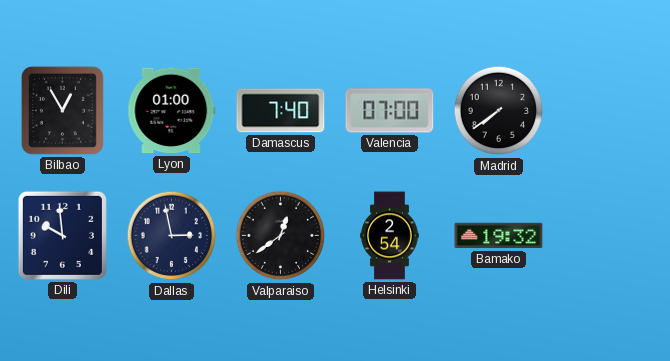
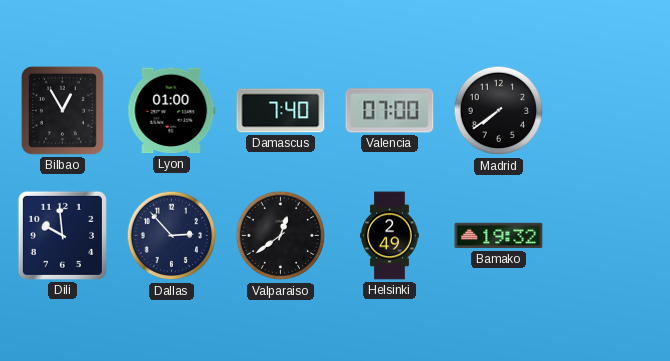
Dallas: 2:58 -> 2:53
Helsinki: 2:54 -> 2:49
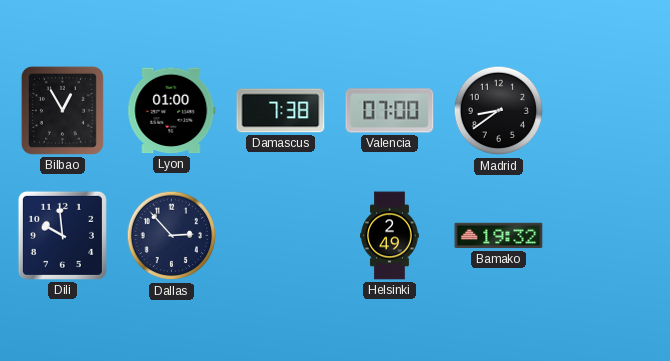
Damascus: 7:40 -> 7:38
Madrid: 7:39 -> 8:39
Valparaiso: 12:39 -> none
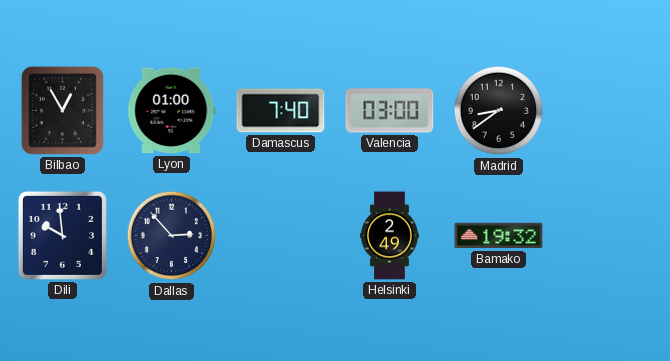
Damascus: 7:38 -> 7:40
Valencia: 07:00 -> 03:00
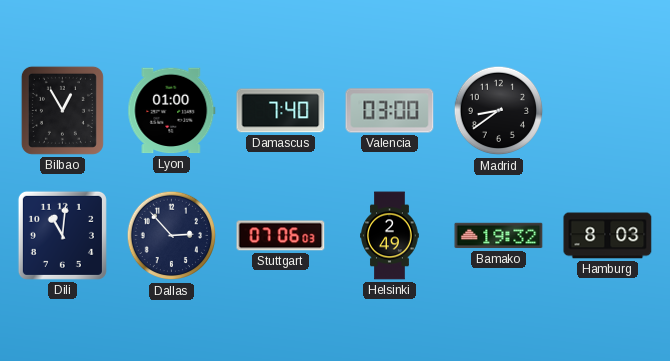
Dili: 9:59 -> 11:01
Stuttgart: none -> 07:06
Hamburg: none -> 8:03
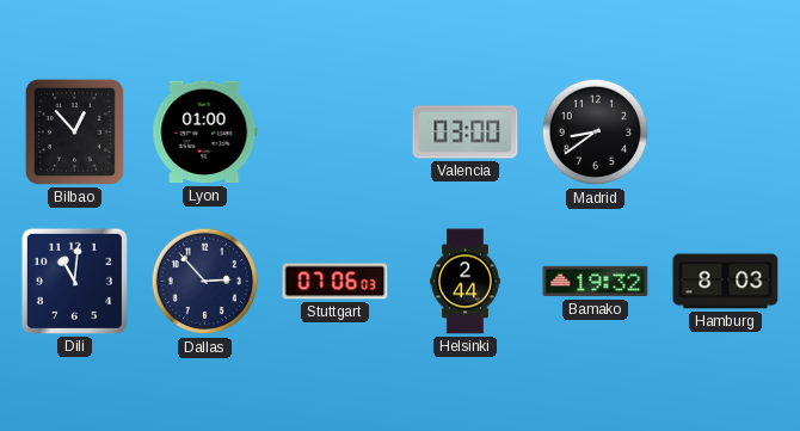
Bilbao: 12:55 -> 12:53
Damascus: 7:40 -> none
Helsinki: 2:49 -> 2:44
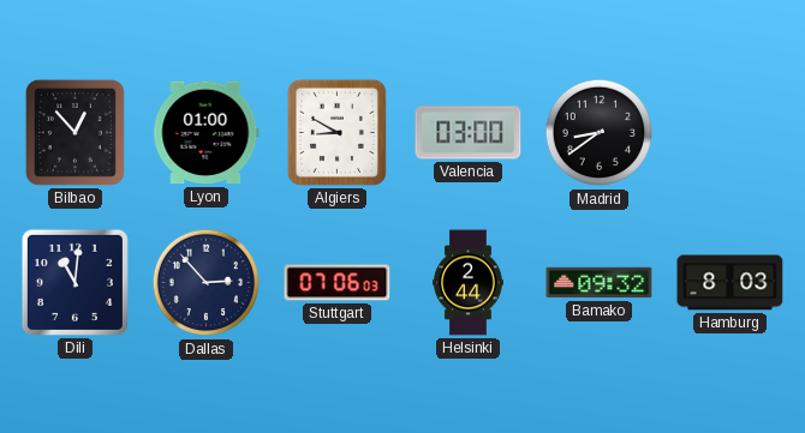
Algiers: none -> 8:50
Bamako: 19:32 -> 09:32
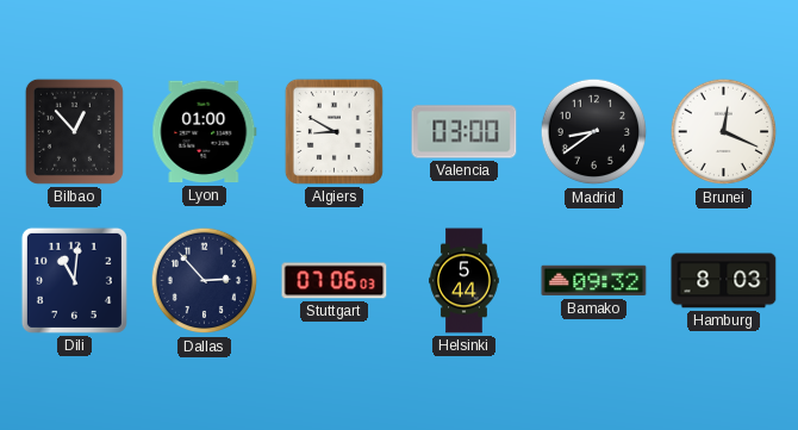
Brunei: none -> 12:19
Helsinki: 2:44 -> 5:44
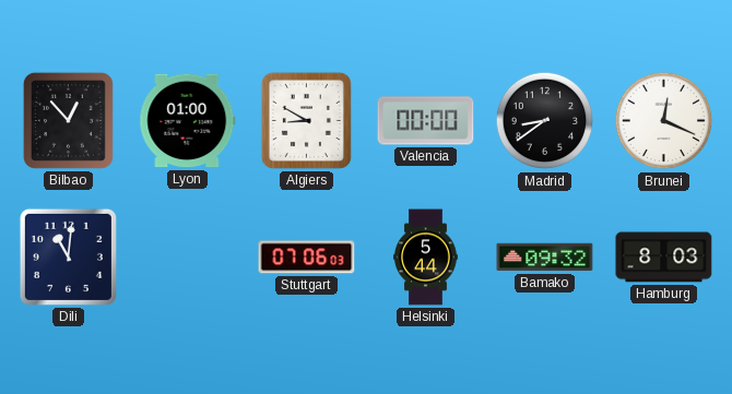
Valencia: 03:00 -> 00:00
Dallas: 2:53 -> none
